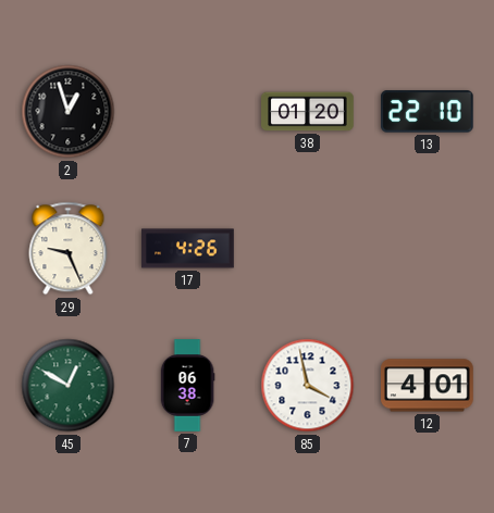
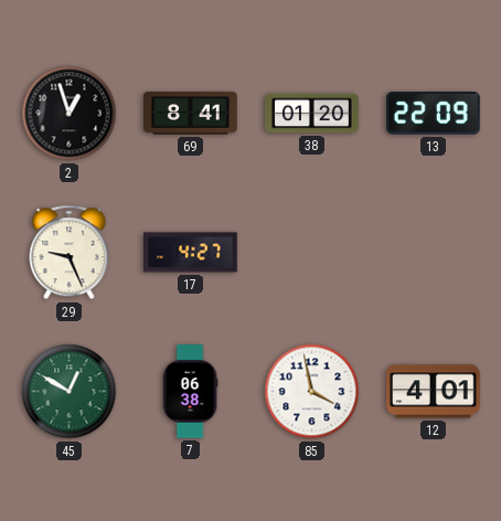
69: none -> 8:41
13: 22:10 -> 22:09
17: 4:26 -> 4:27
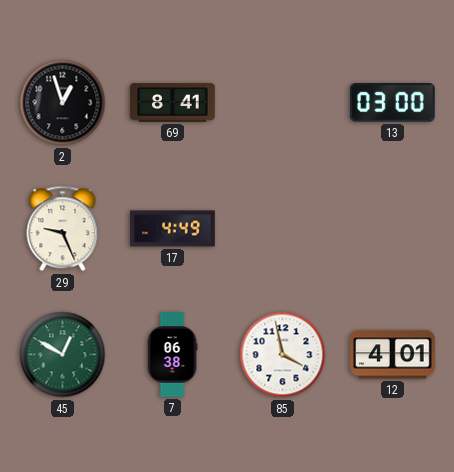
38: 01:20 -> none
13: 22:09 -> 03:00
17: 4:27 -> 4:49
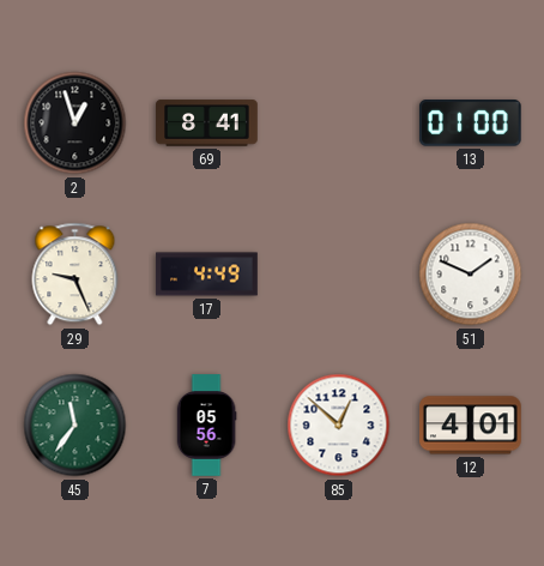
13: 03:00 -> 01:00
51: none -> 1:49
45: 12:50 -> 11:36
7: 06:38 -> 05:56
85: 3:58 -> 12:52
